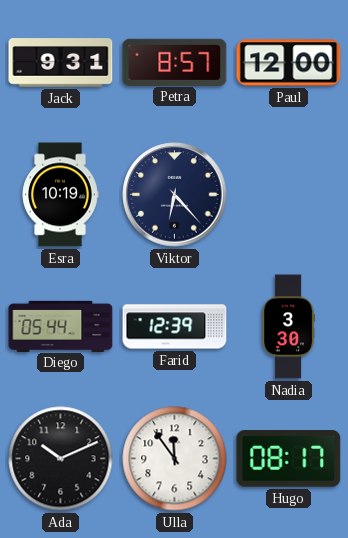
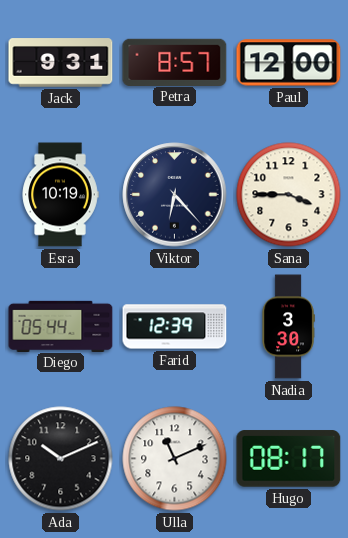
Sana: none -> 3:45
Ulla: 11:54 -> 11:11
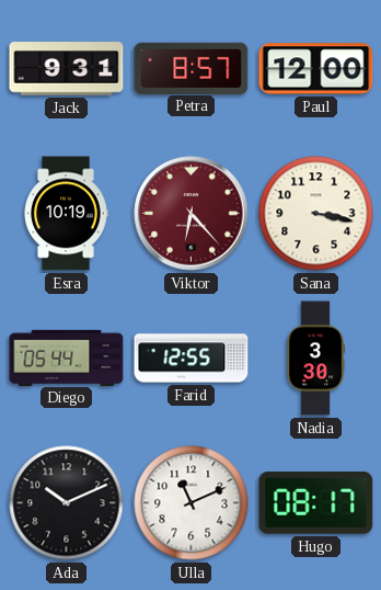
Viktor dial: navy -> burgundy
Sana: 3:45 -> 3:17
Farid: 12:39 -> 12:55
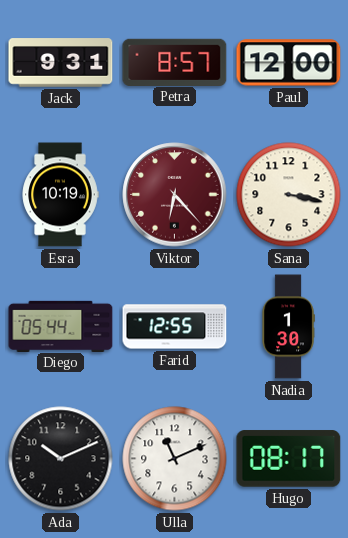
Nadia: 3:30 -> 1:30
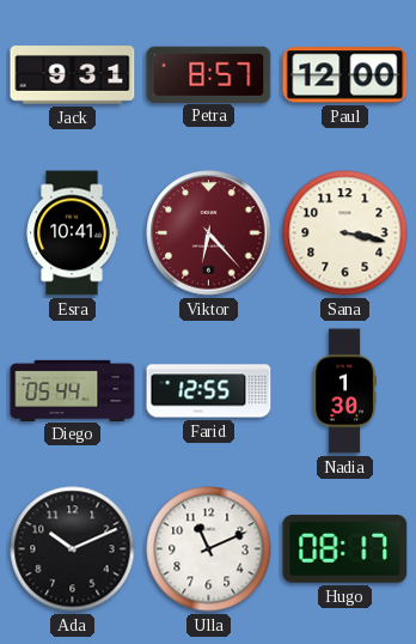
Esra: 10:19 -> 10:41
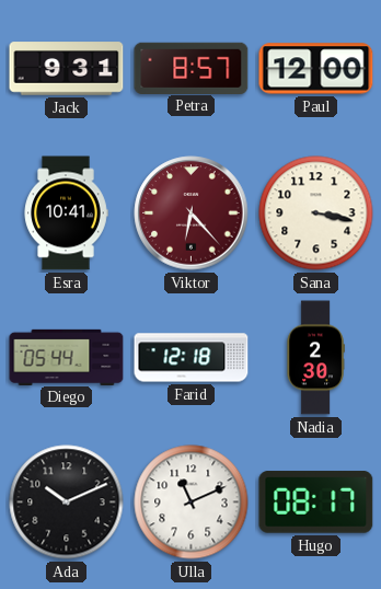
Farid: 12:55 -> 12:18
Nadia: 1:30 -> 2:30
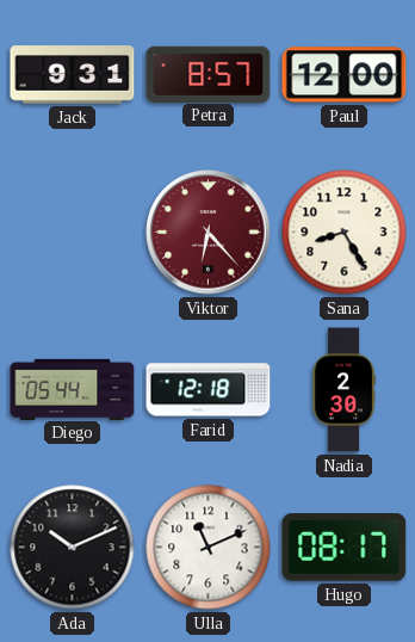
Esra: 10:41 -> none
Sana: 3:17 -> 8:25
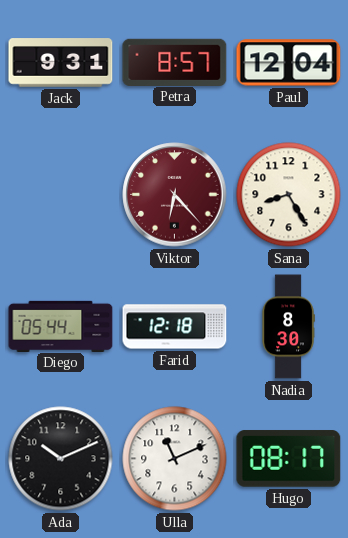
Paul: 12:00 -> 12:04
Nadia: 2:30 -> 8:30
